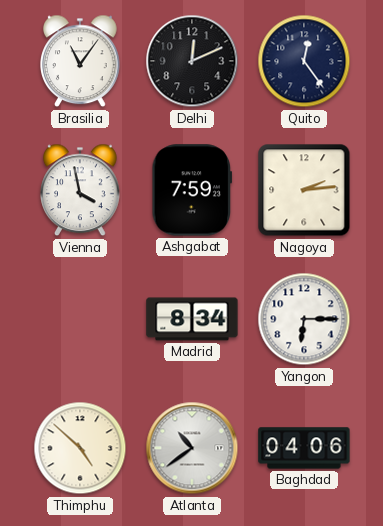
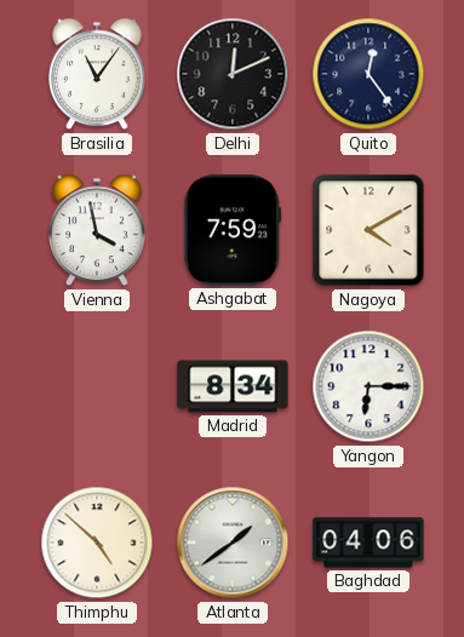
Nagoya: 2:14 -> 4:10
Atlanta: 10:39 -> 1:39
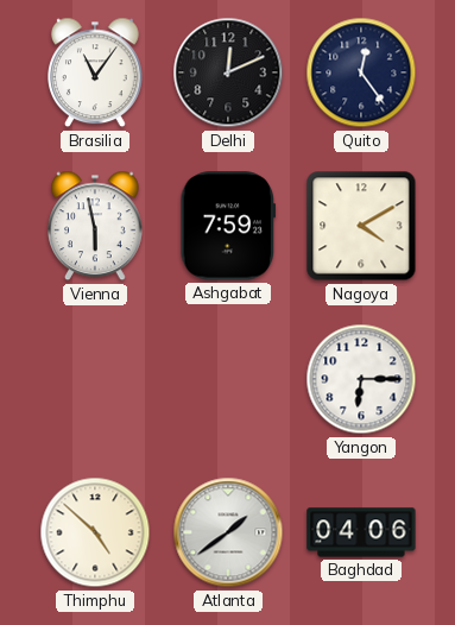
Vienna: 3:58 -> 5:58
Madrid: 8:34 -> none
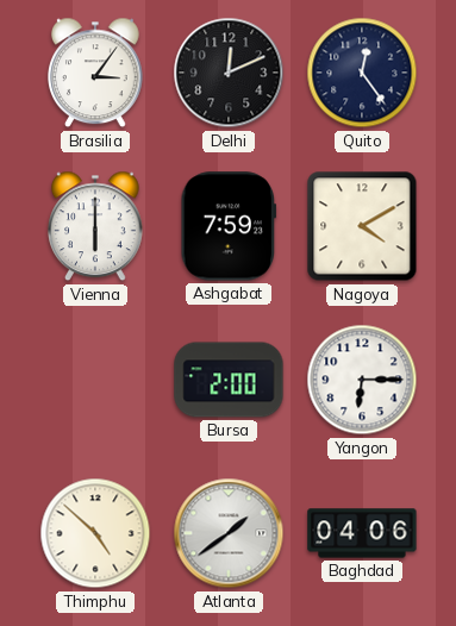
Brasilia: 11:06 -> 3:06
Vienna: 5:58 -> 6:00
Bursa: none -> 2:00
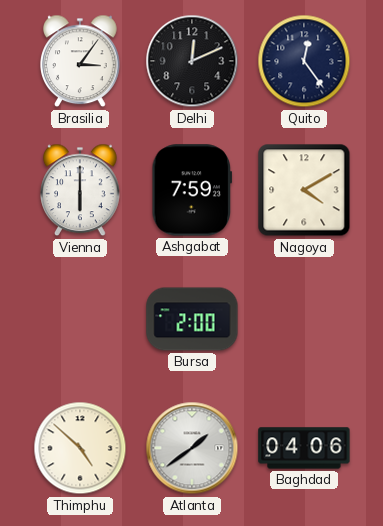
Yangon: 6:15 -> none
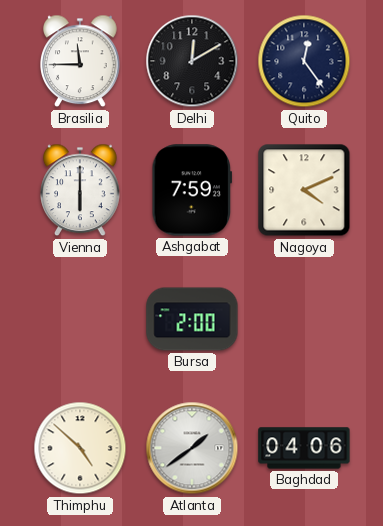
Brasilia: 3:06 -> 11:45
Delhi: 12:11 -> 12:10
Nagoya: 4:10 -> 4:11
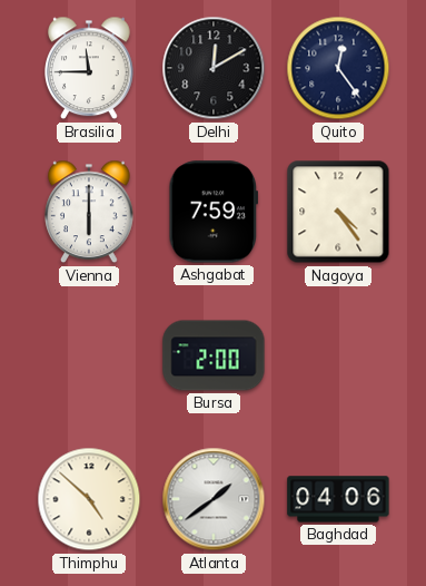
Nagoya: 4:11 -> 4:24
